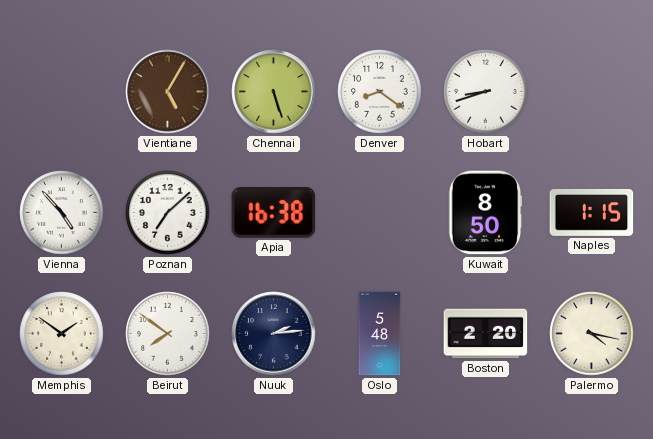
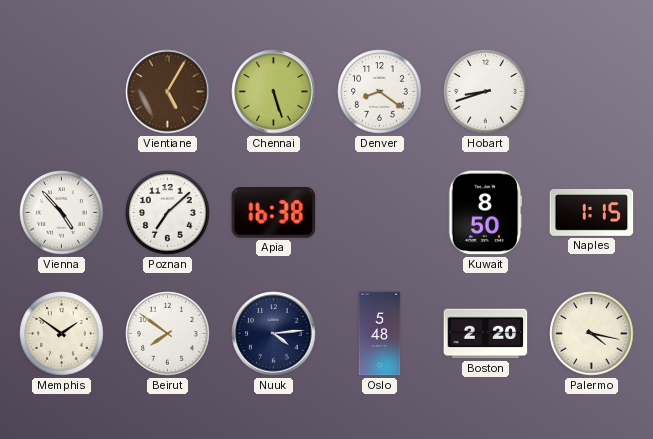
Nuuk: 2:14 -> 4:14
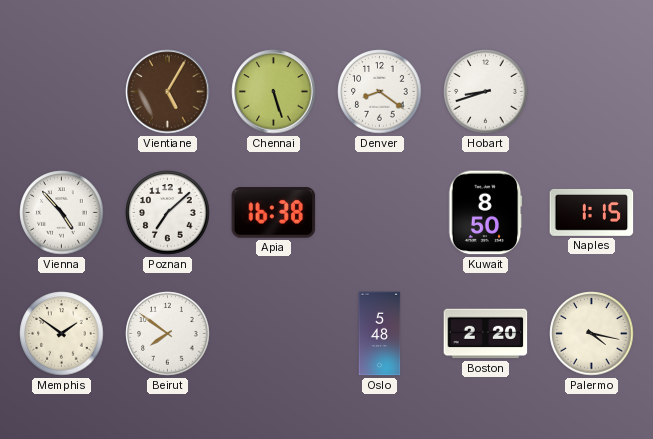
Nuuk: 4:14 -> none
